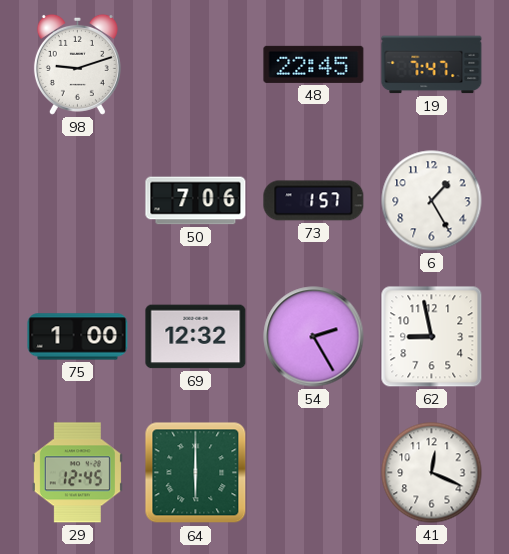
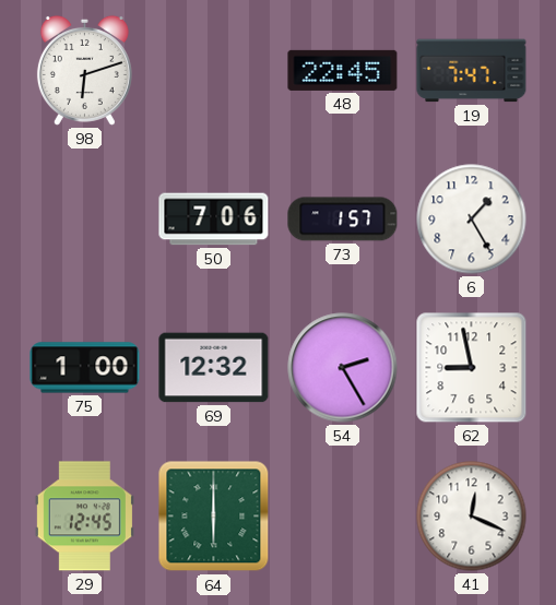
98: 9:12 -> 6:12
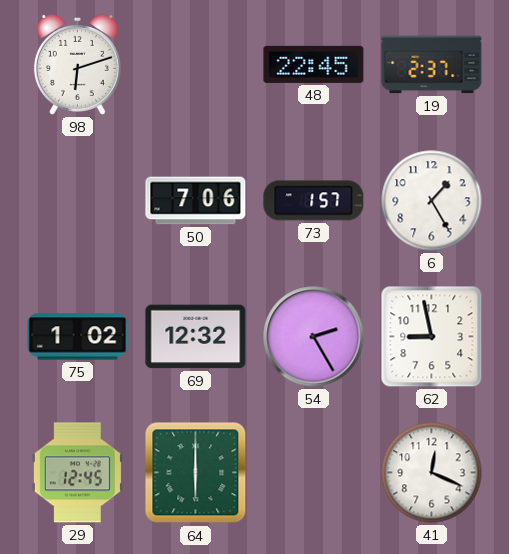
19: 7:47 -> 2:37
75: 1:00 -> 1:02
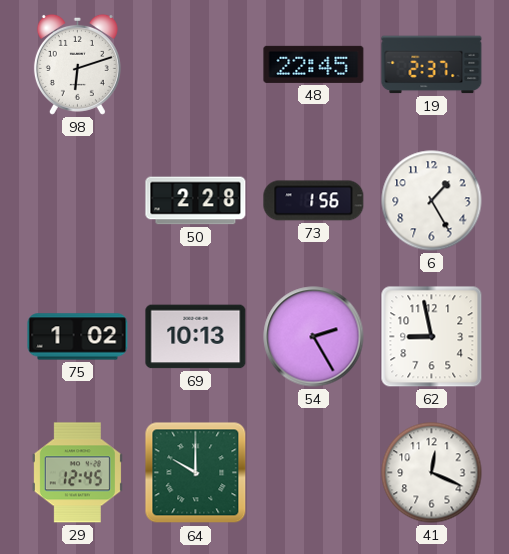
50: 7:06 -> 2:28
73: 1:57 -> 1:56
69: 12:32 -> 10:13
64: 6:00 -> 10:00
